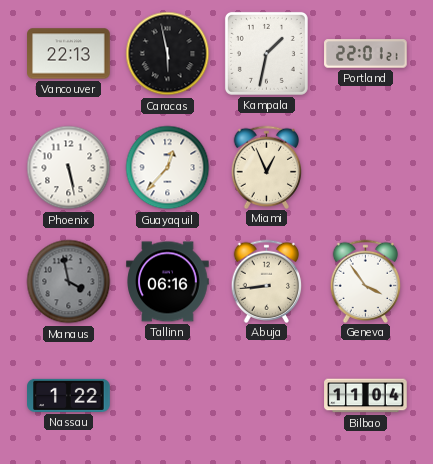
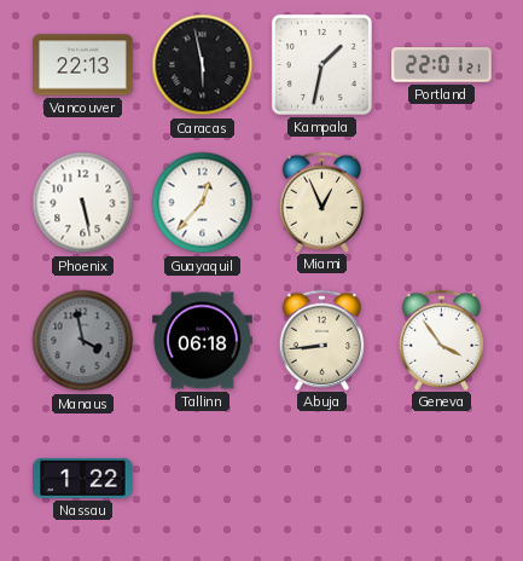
Tallinn: 06:16 -> 06:18
Bilbao: 11:04 -> none
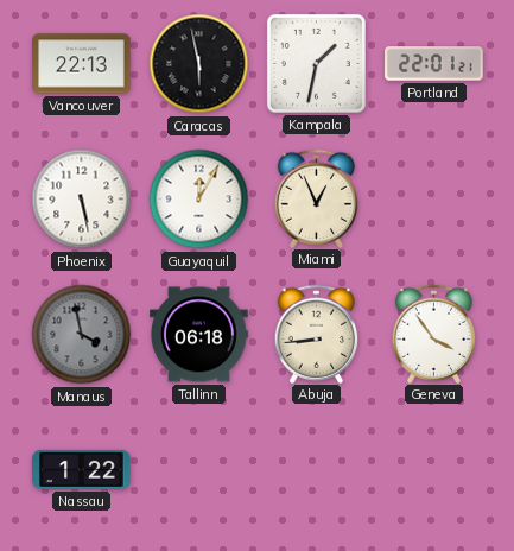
Guayaquil: 12:37 -> 12:05
